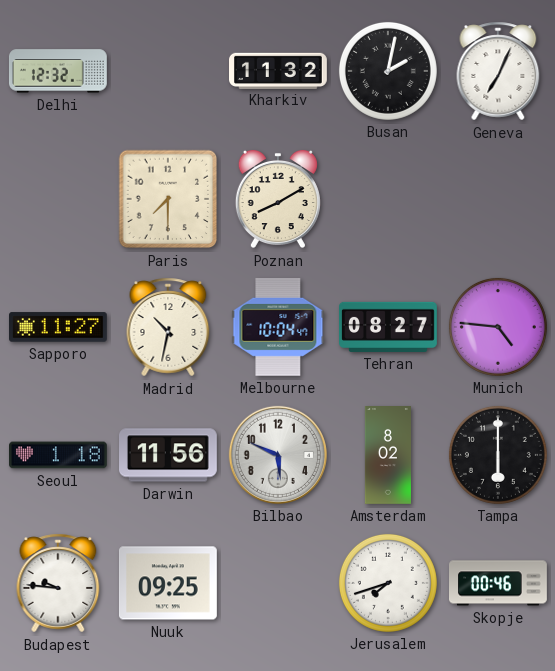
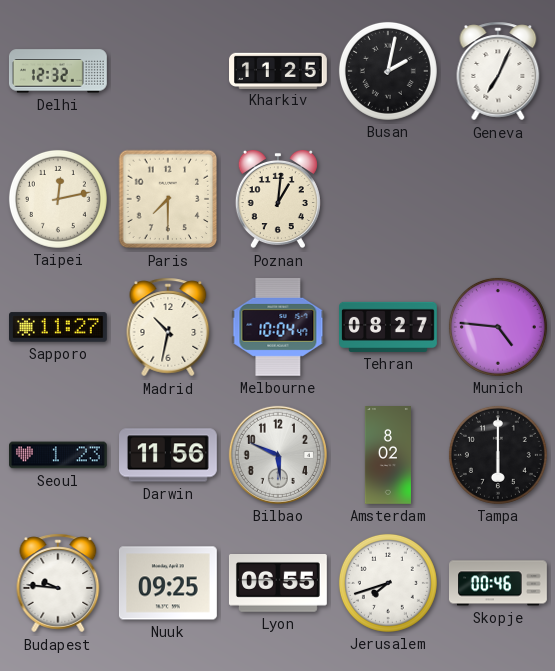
Kharkiv: 11:32 -> 11:25
Taipei: none -> 12:13
Poznan: 8:10 -> 1:01
Seoul: 1:18 -> 1:23
Lyon: none -> 06:55
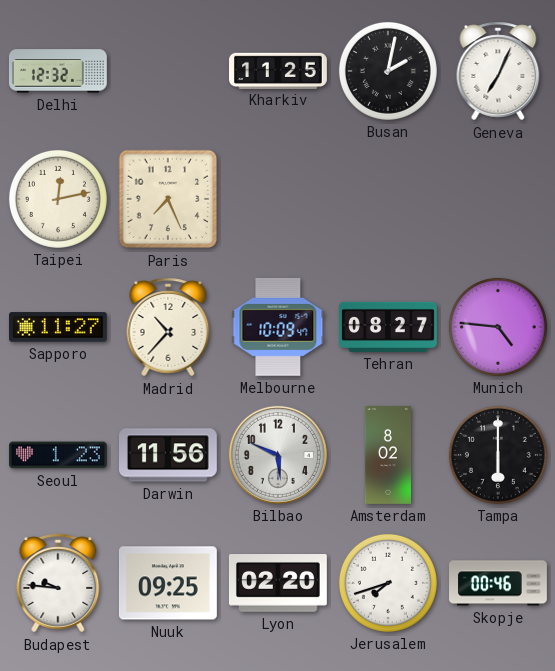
Paris: 7:30 -> 7:26
Poznan: 1:01 -> none
Madrid: 10:32 -> 10:37
Melbourne: 10:04 -> 10:09
Lyon: 06:55 -> 02:20
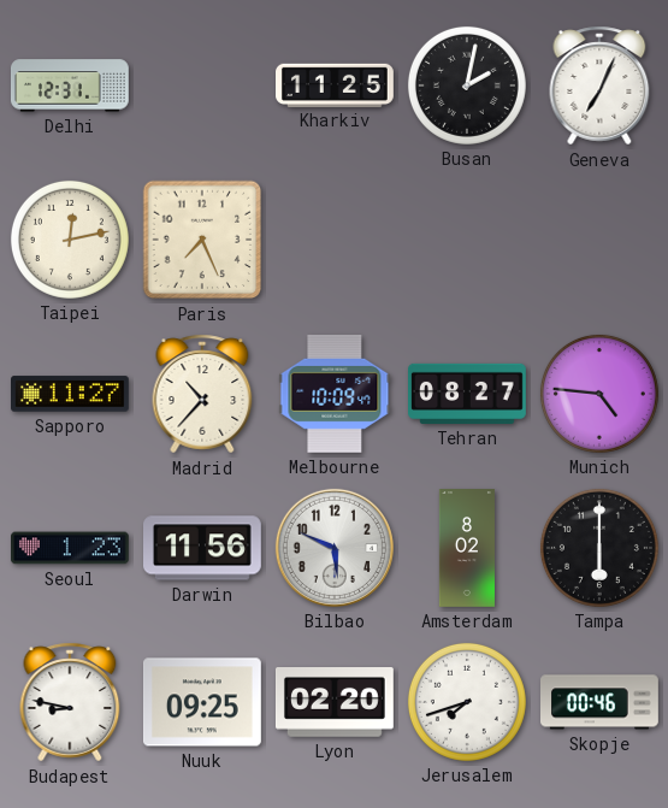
Delhi: 12:32 -> 12:31
Budapest: 9:46 -> 8:47
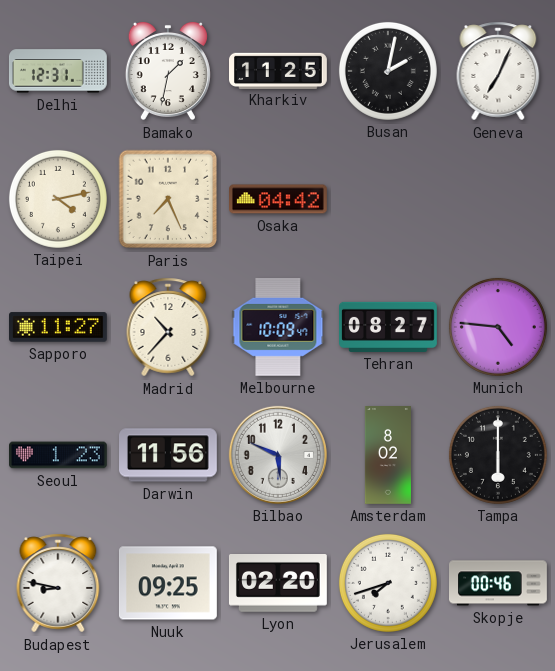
Bamako: none -> 1:32
Taipei: 12:13 -> 4:13
Osaka: none -> 04:42
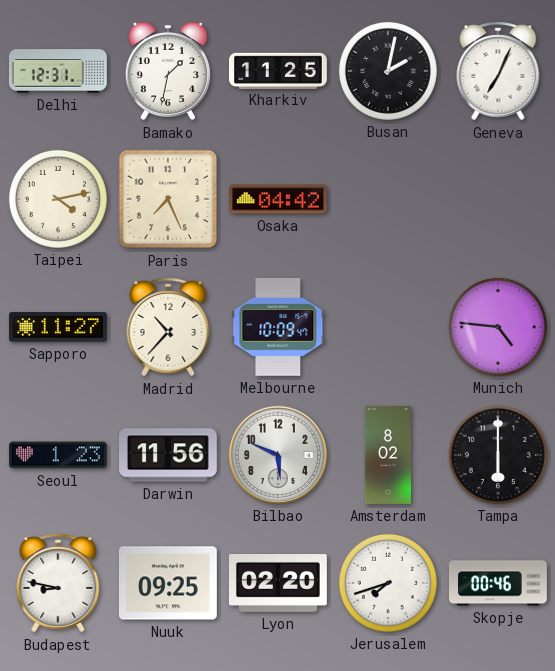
Tehran: 08:27 -> none
